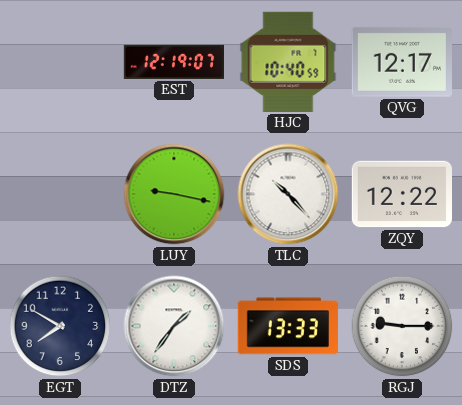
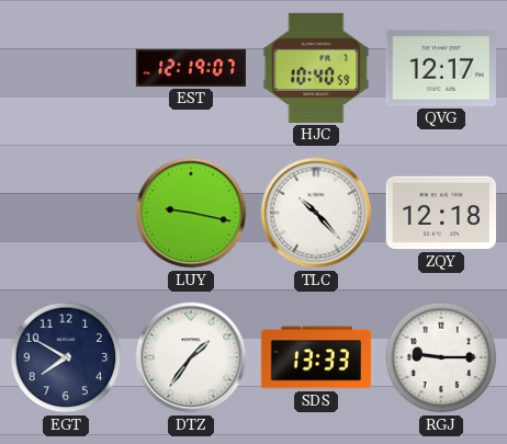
ZQY: 12:22 -> 12:18
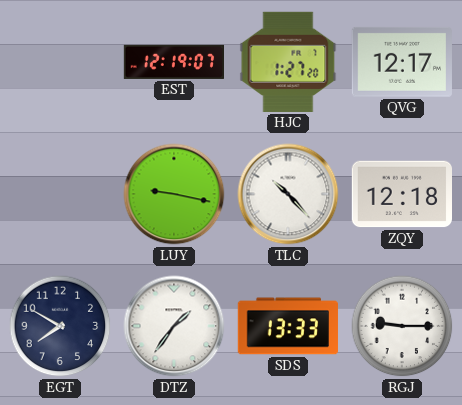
HJC: 10:40 -> 1:27
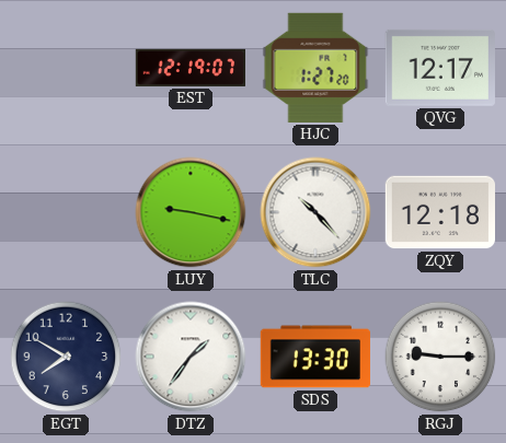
SDS: 13:33 -> 13:30
